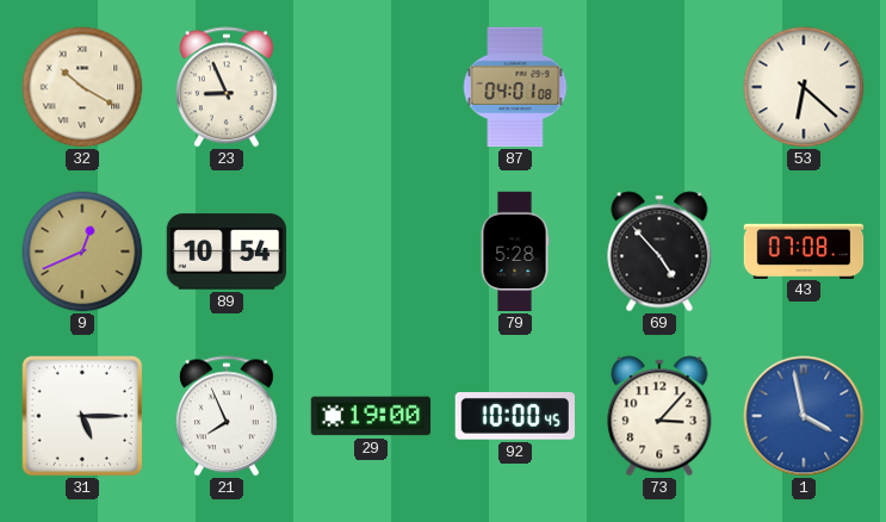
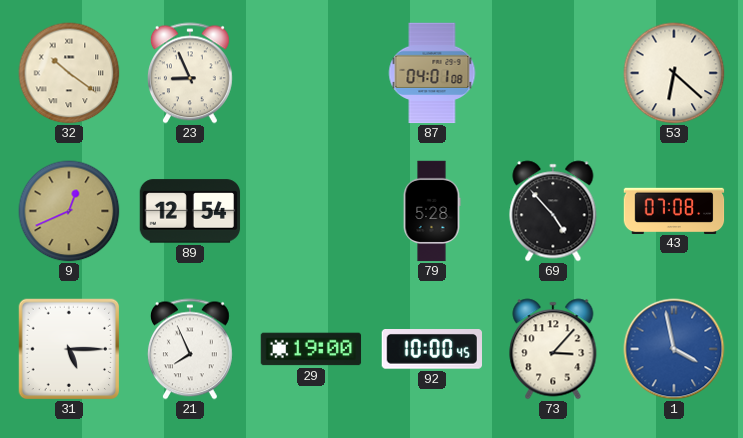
32: 10:20 -> 10:21
89: 10:54 -> 12:54
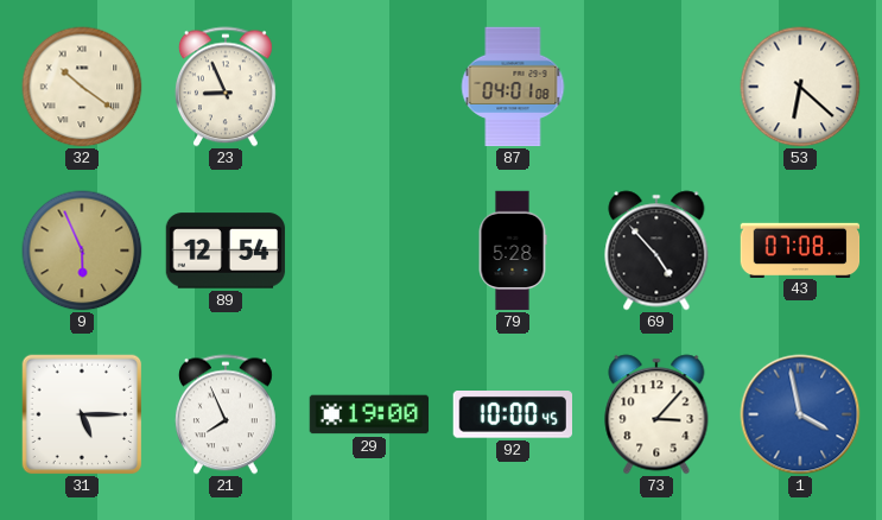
9: 12:41 -> 5:56
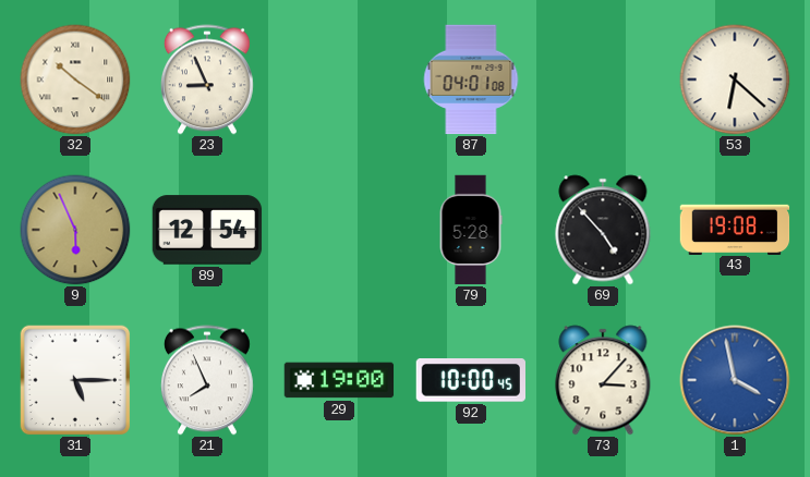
43: 07:08 -> 19:08
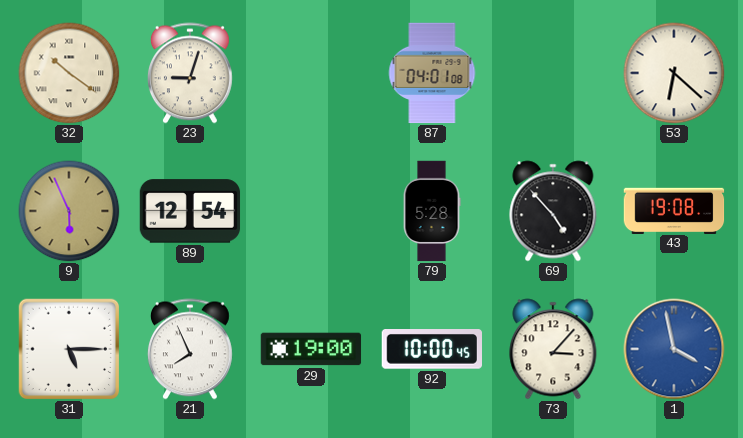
23: 8:56 -> 9:03
